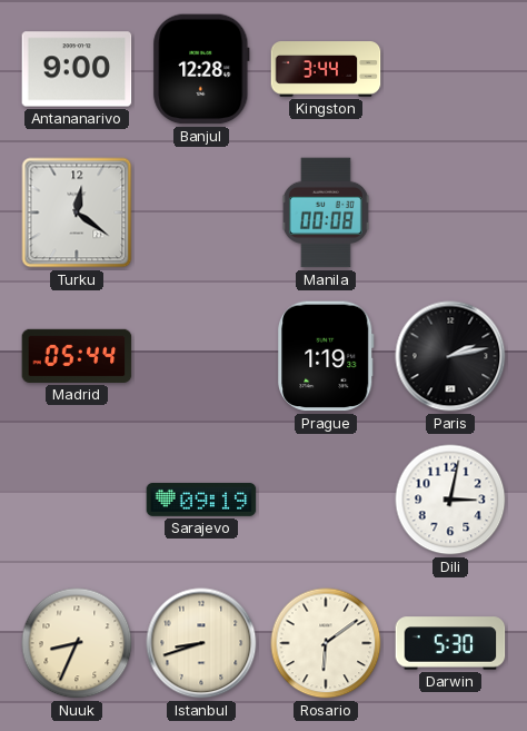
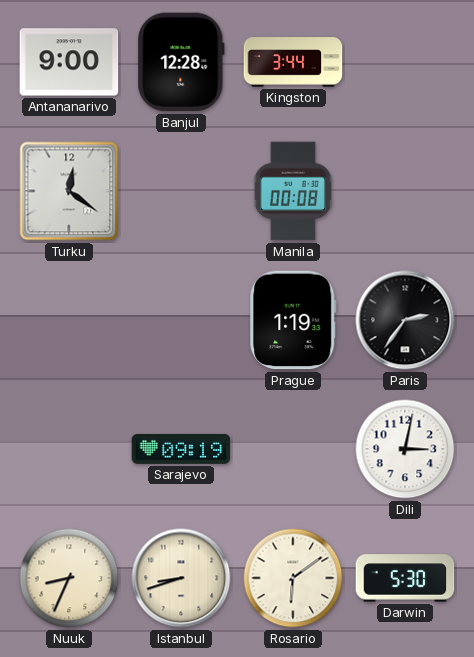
Madrid: 05:44 -> none
Paris: 2:13 -> 2:36
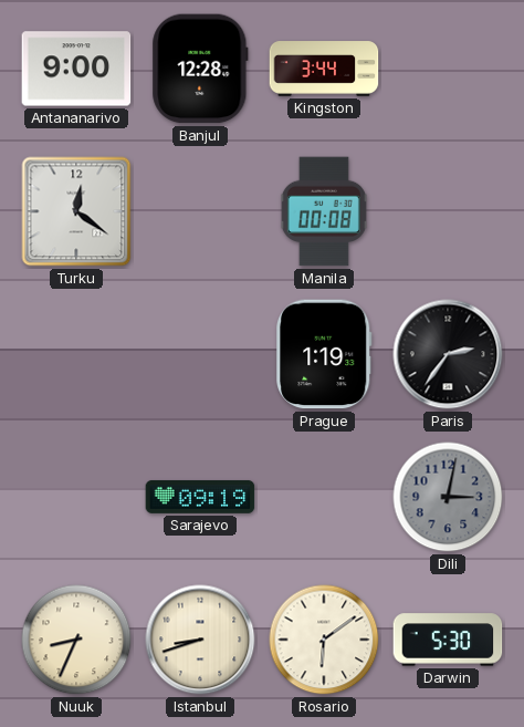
Dili dial: white -> grey
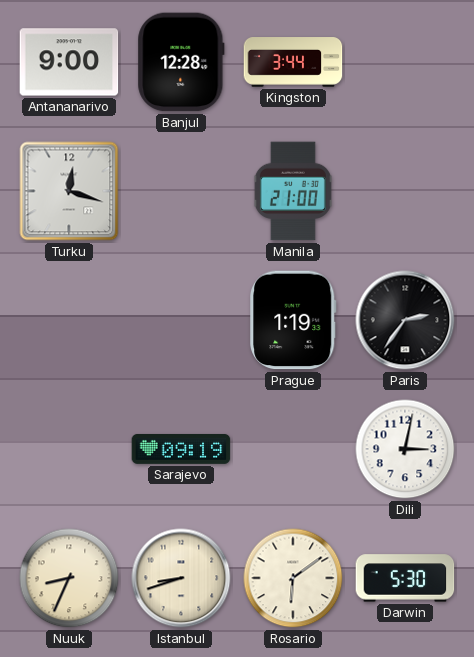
Turku: 12:21 -> 12:18
Manila: 00:08 -> 21:00
Dili dial: grey -> white
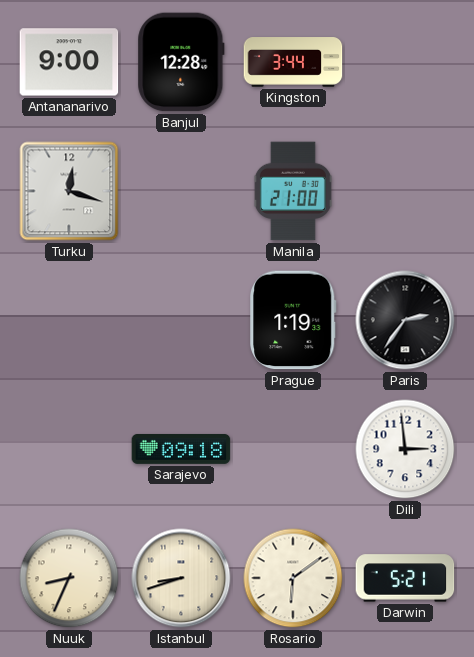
Sarajevo: 09:19 -> 09:18
Dili: 3:02 -> 2:59
Darwin: 5:30 -> 5:21
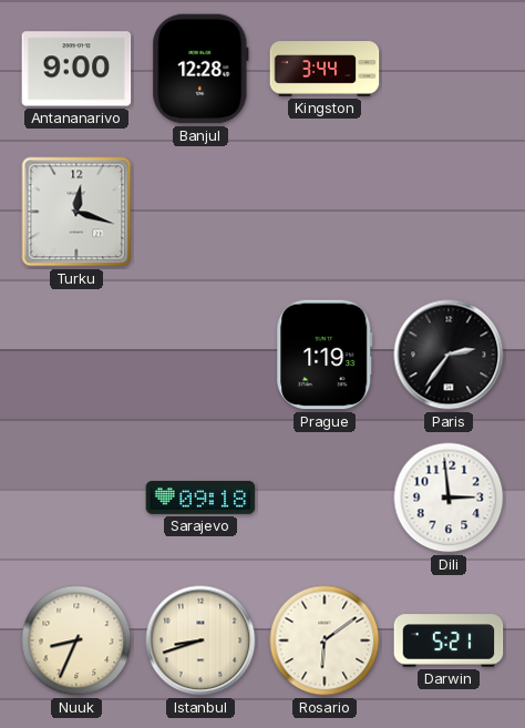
Manila: 21:00 -> none
